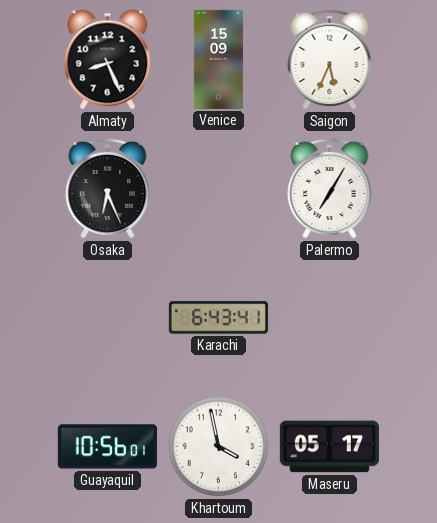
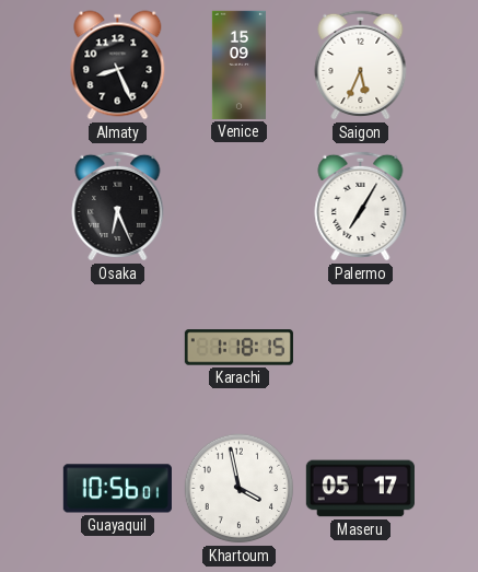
Karachi: 6:43 -> 1:18
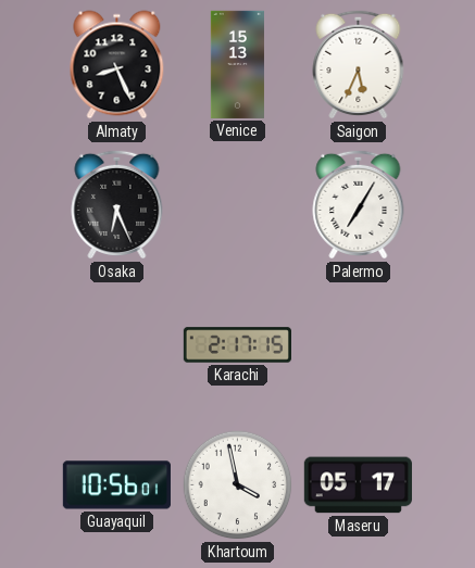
Venice: 15:09 -> 15:13
Karachi: 1:18 -> 2:17
